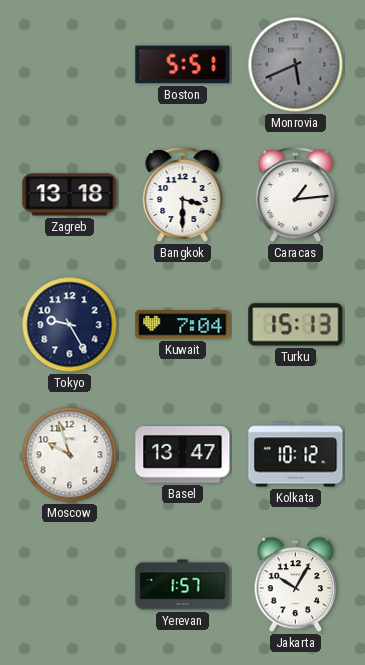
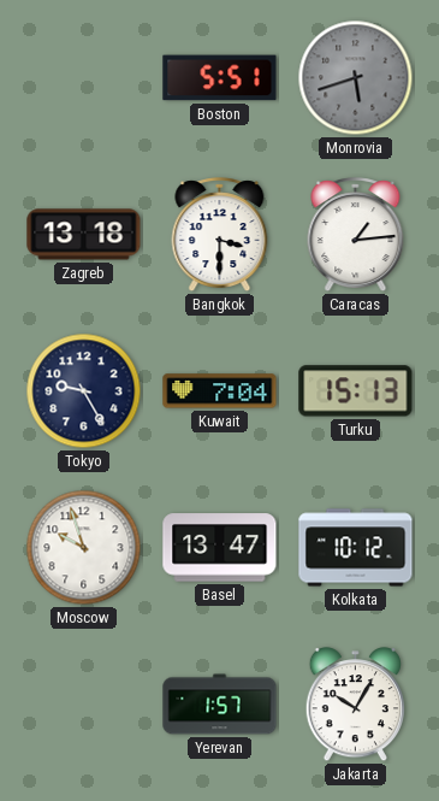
Monrovia: 5:41 -> 5:42
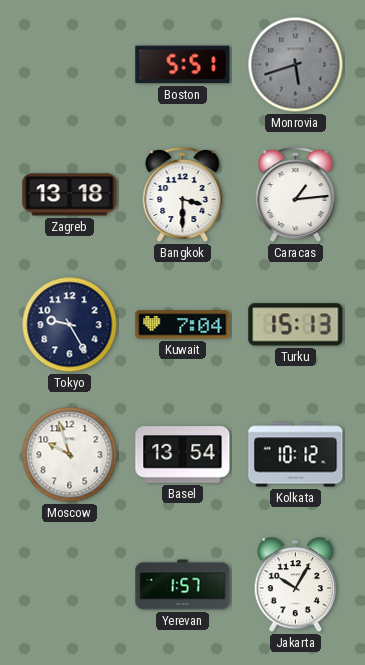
Basel: 13:47 -> 13:54
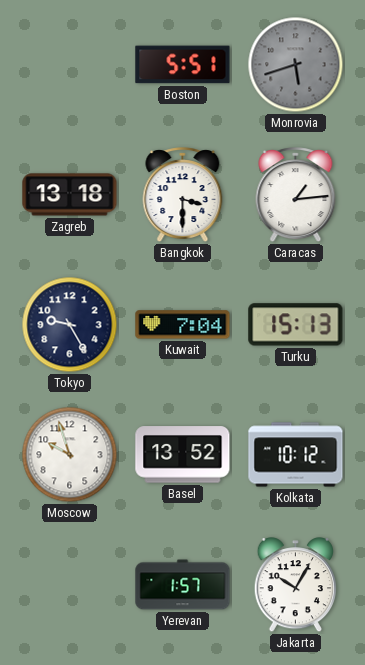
Basel: 13:54 -> 13:52
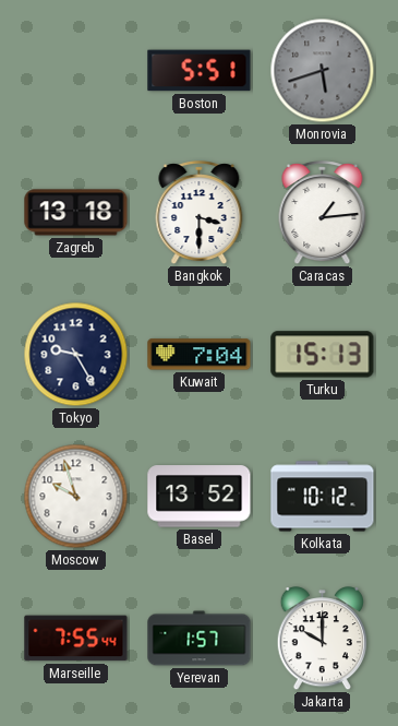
Marseille: none -> 7:55
Jakarta: 10:05 -> 10:00
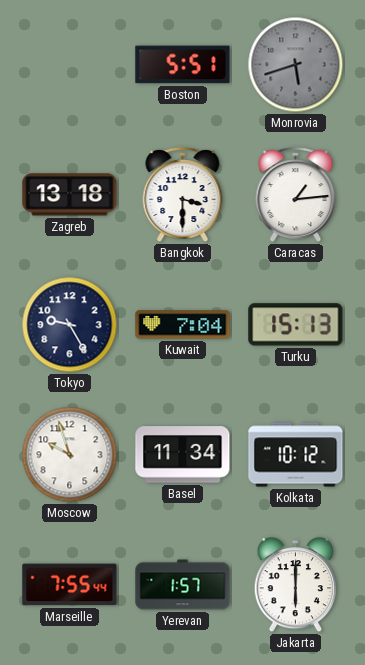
Basel: 13:52 -> 11:34
Jakarta: 10:00 -> 6:00
